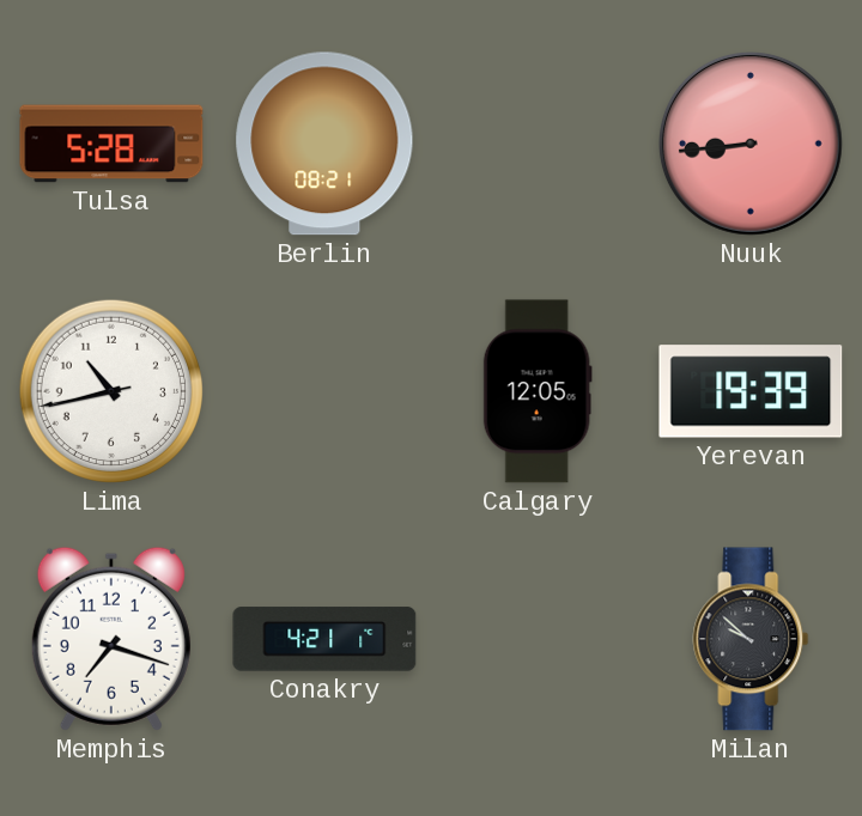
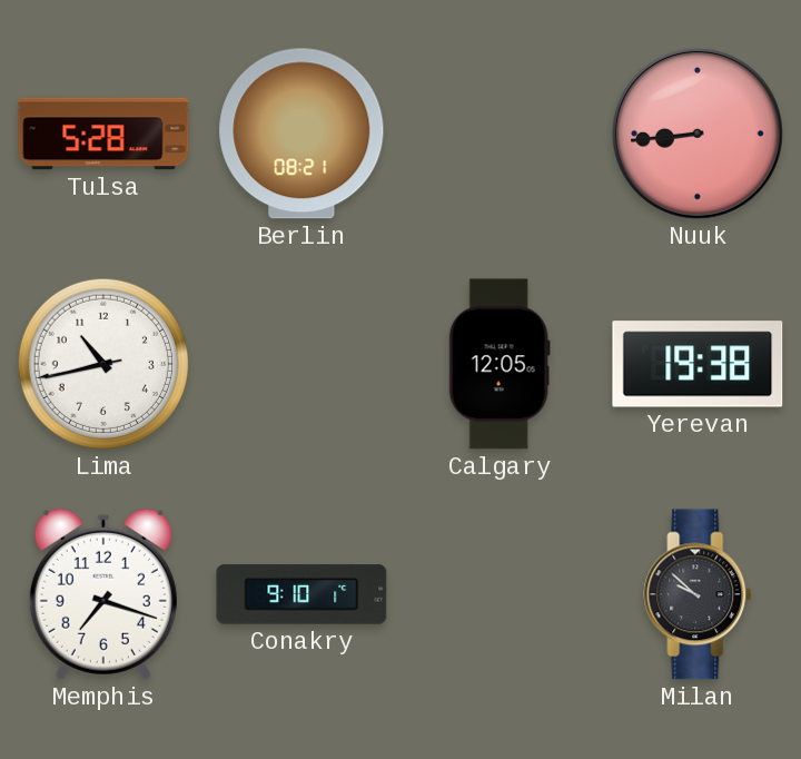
Yerevan: 19:39 -> 19:38
Conakry: 4:21 -> 9:10
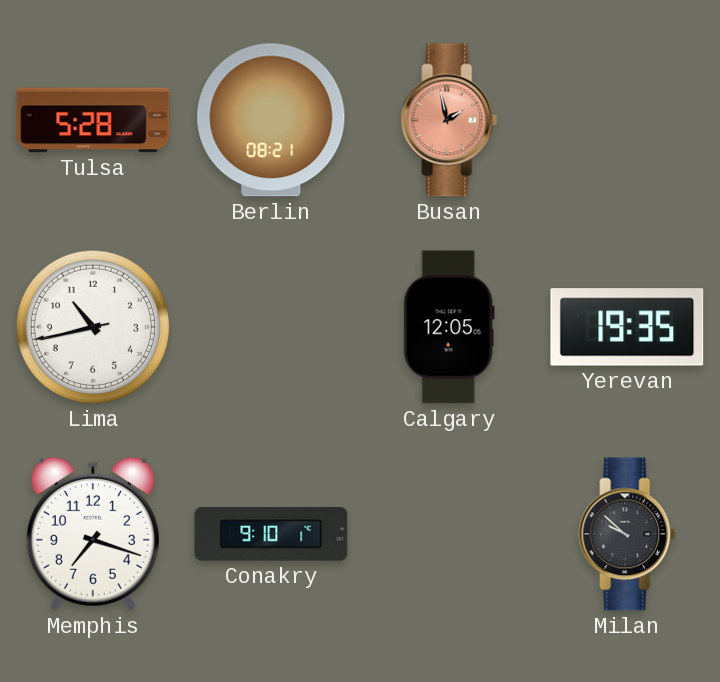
Busan: none -> 1:58
Nuuk: 8:44 -> none
Yerevan: 19:38 -> 19:35
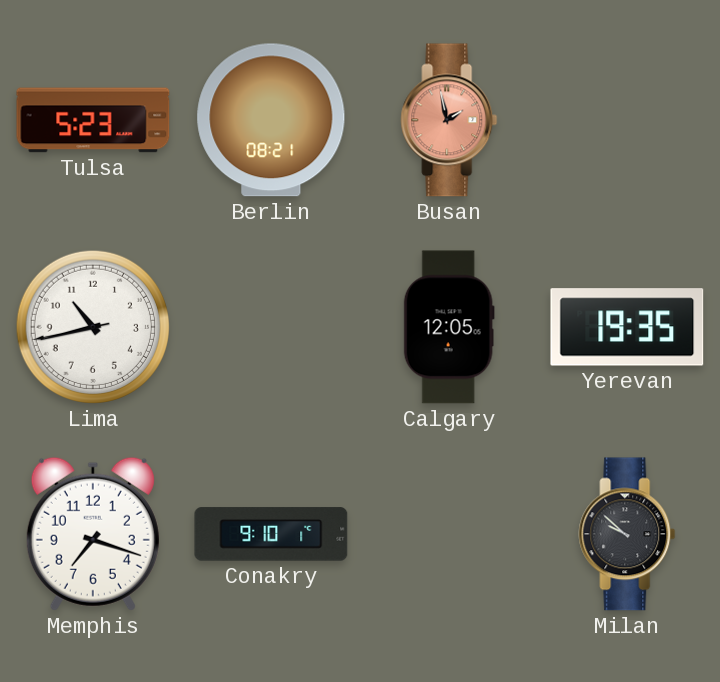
Tulsa: 5:28 -> 5:23
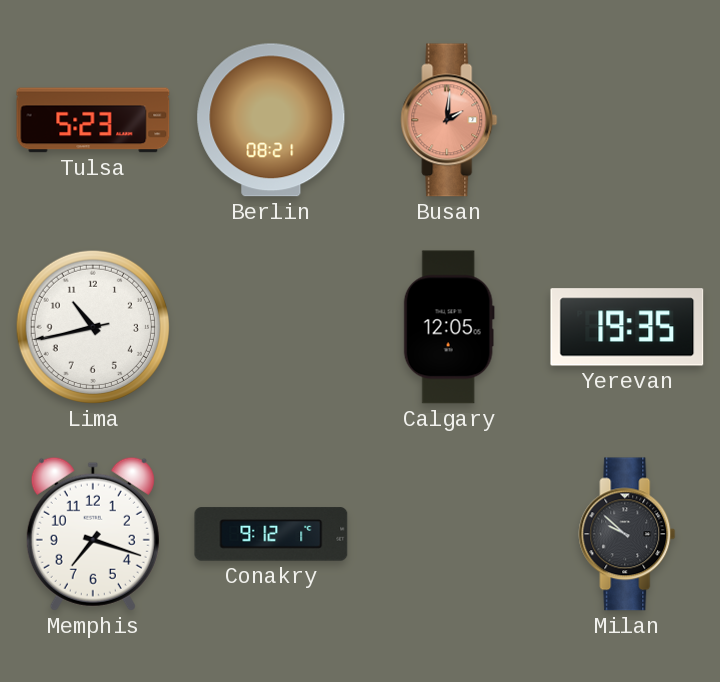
Busan: 1:58 -> 2:01
Conakry: 9:10 -> 9:12
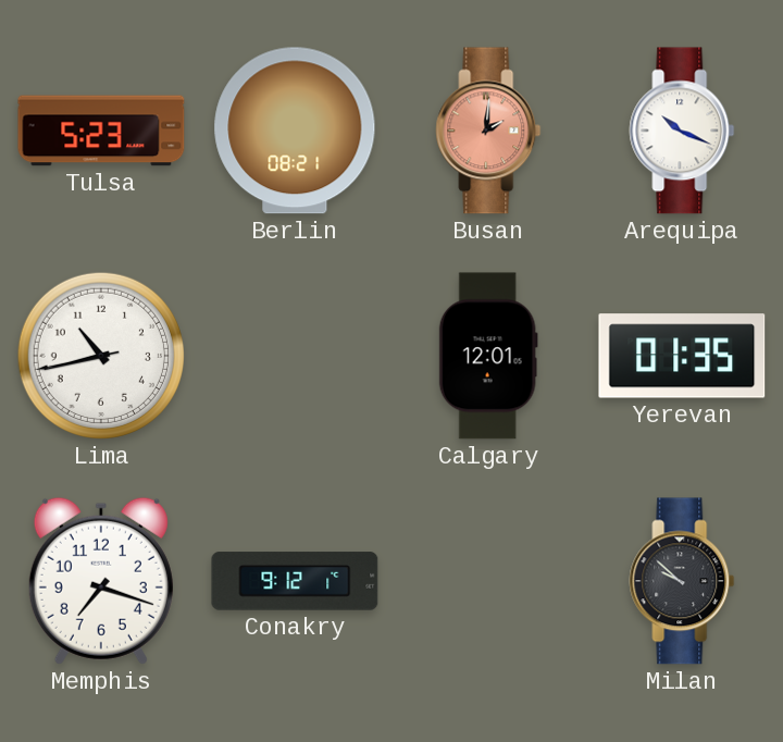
Arequipa: none -> 10:19
Calgary: 12:05 -> 12:01
Yerevan: 19:35 -> 01:35
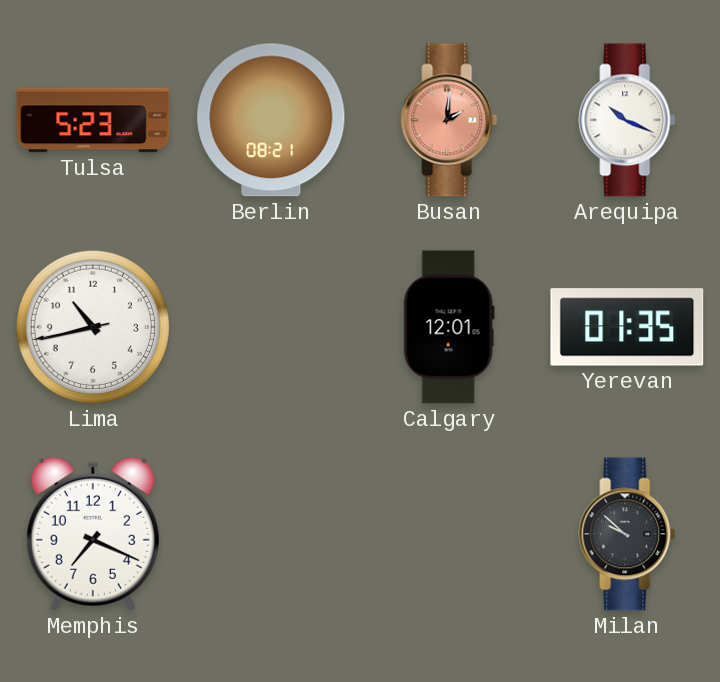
Memphis: 7:18 -> 7:19
Conakry: 9:12 -> none
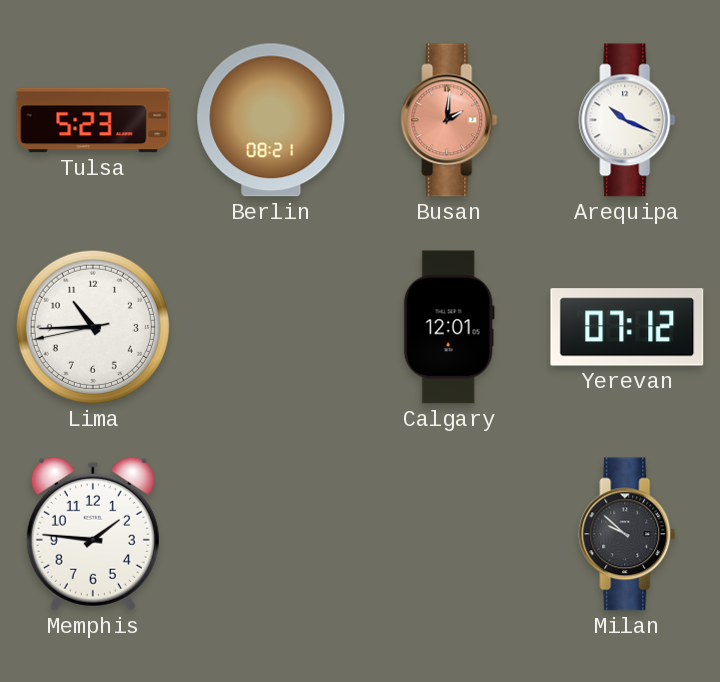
Lima: 10:42 -> 10:44
Yerevan: 01:35 -> 07:12
Memphis: 7:19 -> 1:46
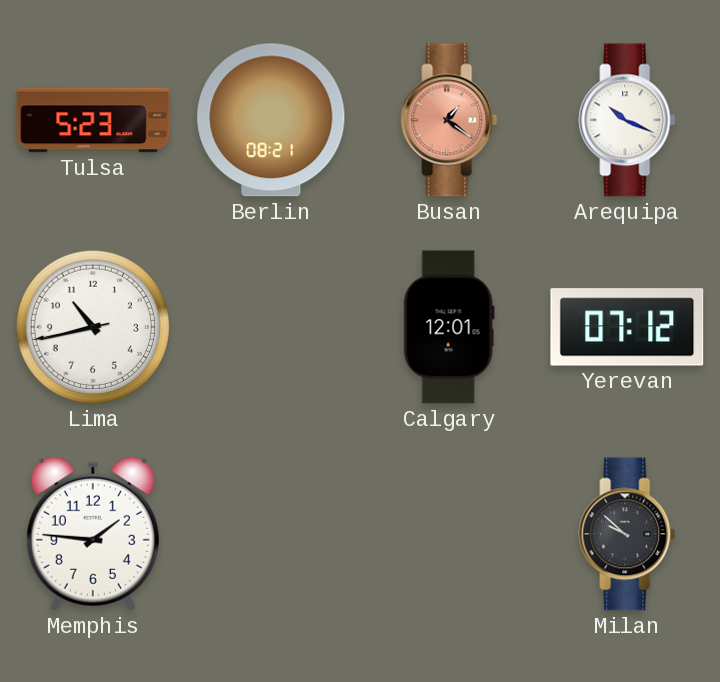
Busan: 2:01 -> 1:21
Lima: 10:44 -> 10:42
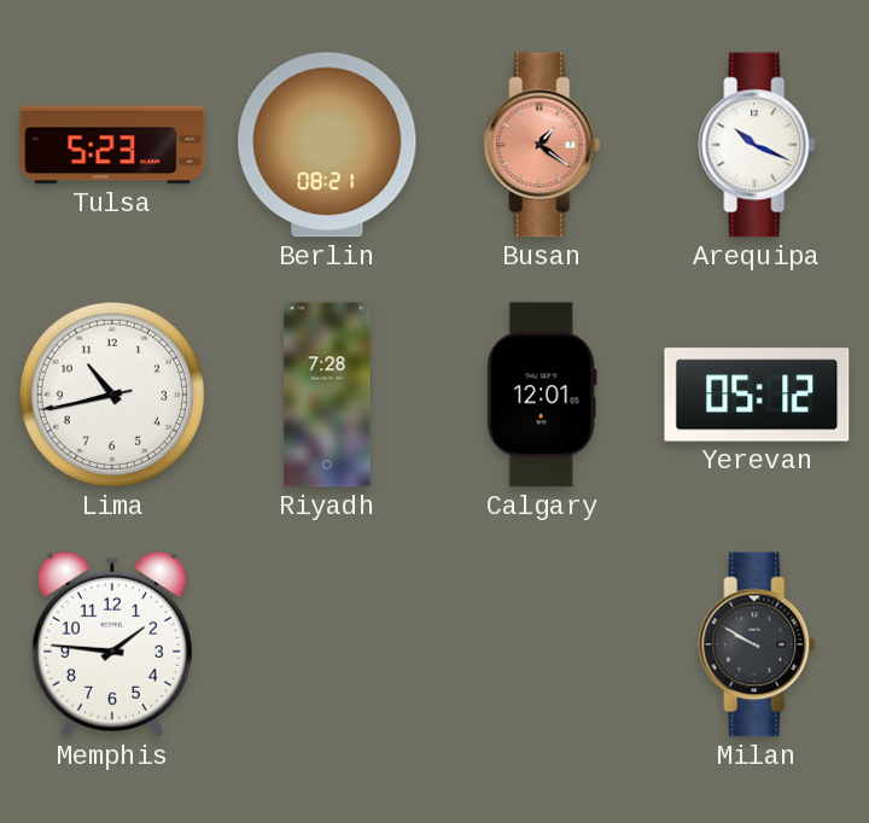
Riyadh: none -> 7:28
Yerevan: 07:12 -> 05:12
Milan: 9:52 -> 9:50
